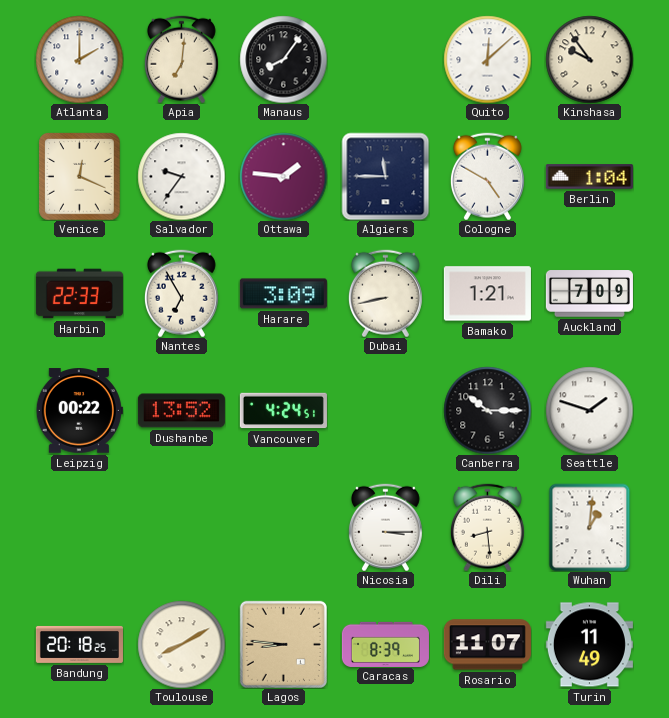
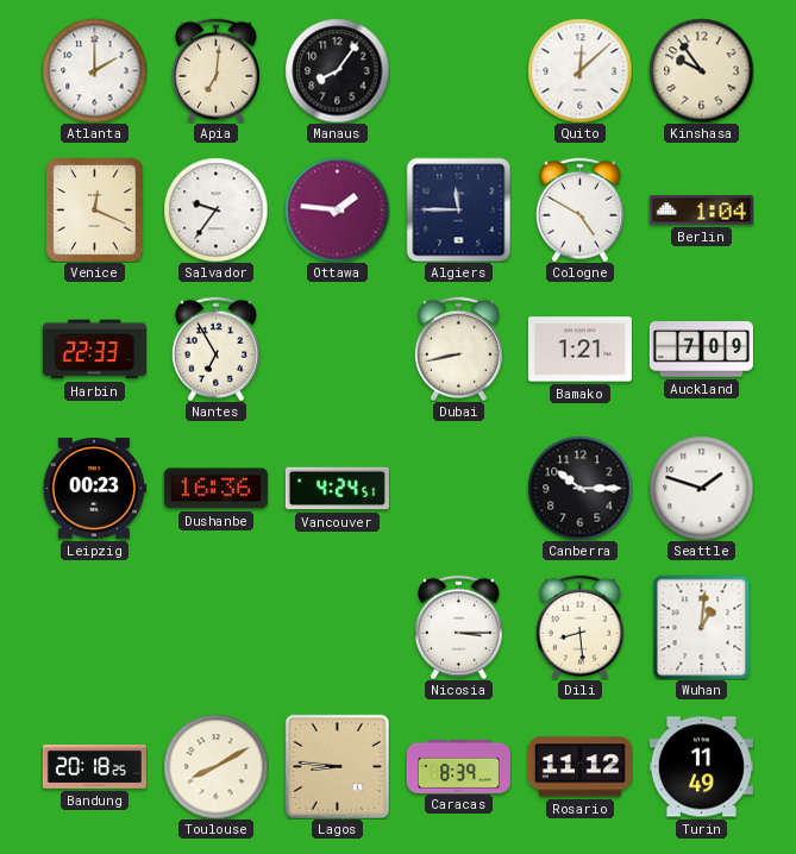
Harare: 3:09 -> none
Leipzig: 00:22 -> 00:23
Dushanbe: 13:52 -> 16:36
Rosario: 11:07 -> 11:12
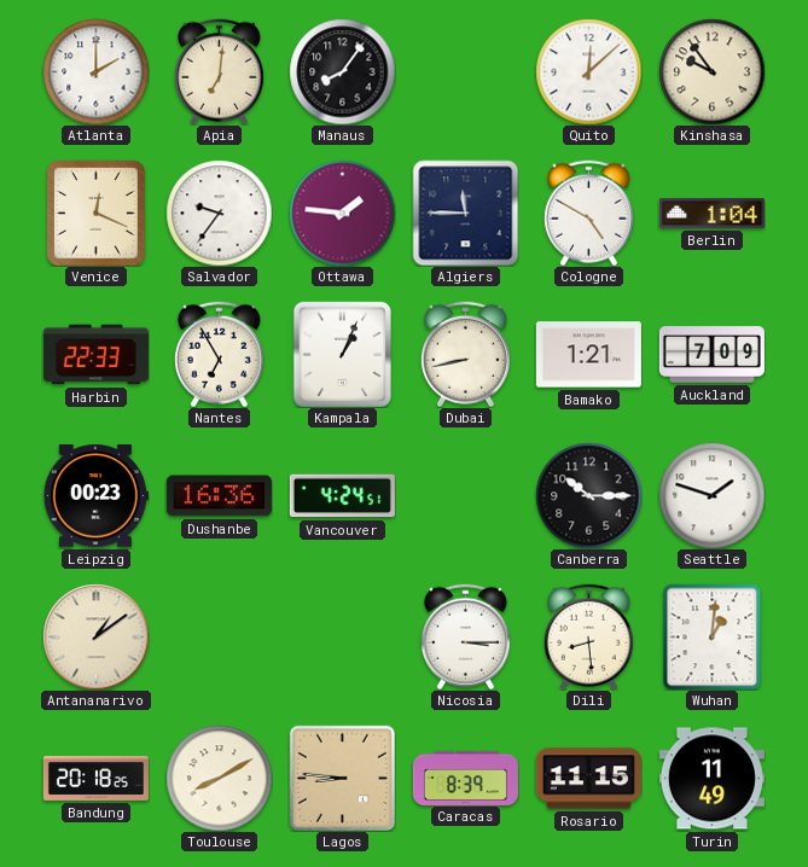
Kampala: none -> 1:04
Antananarivo: none -> 1:09
Rosario: 11:12 -> 11:15
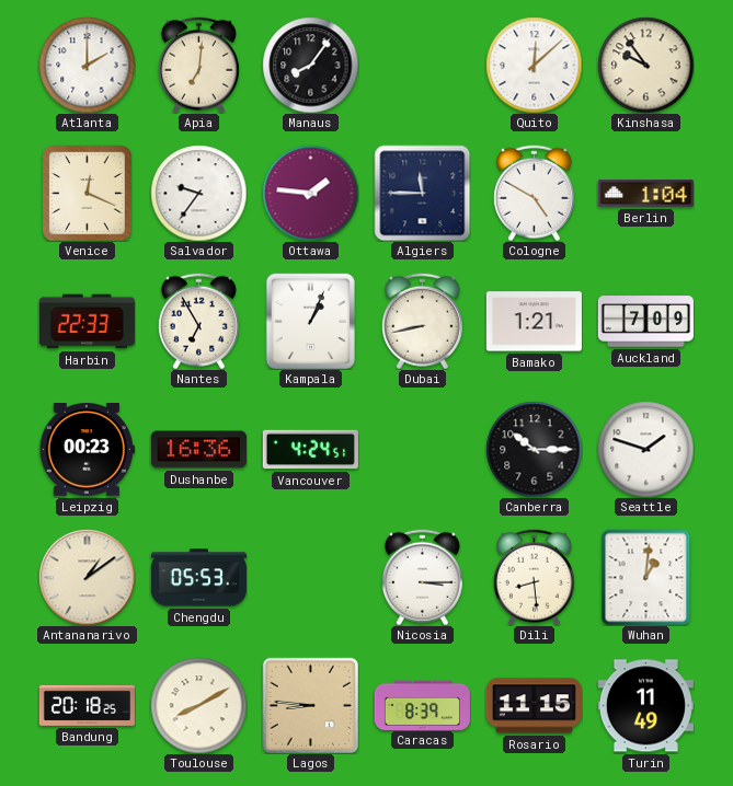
Chengdu: none -> 05:53
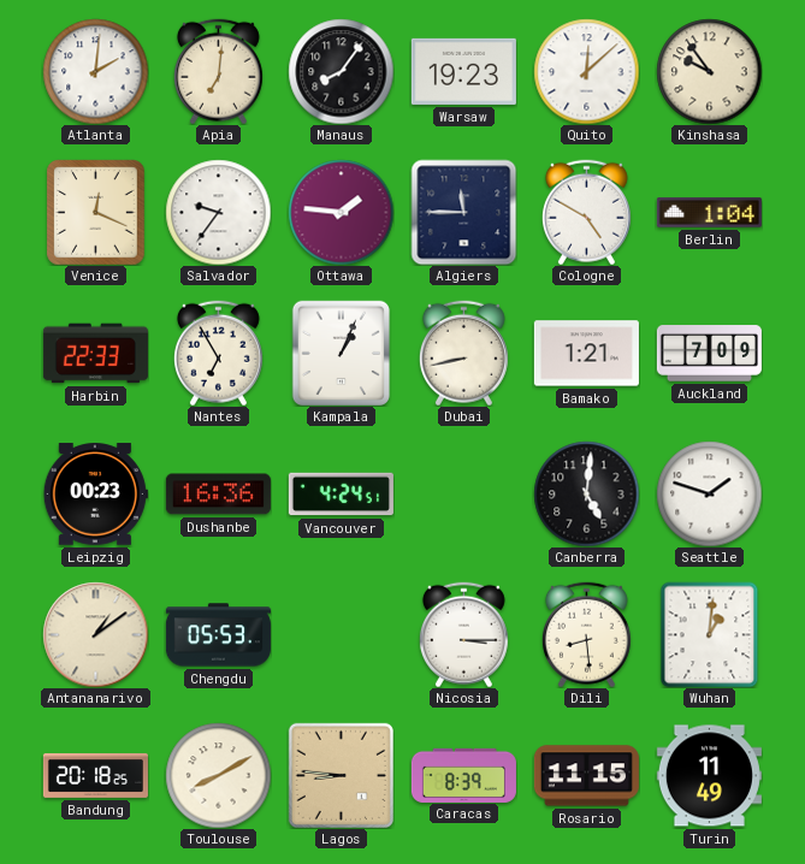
Atlanta: 2:00 -> 2:01
Warsaw: none -> 19:23
Canberra: 10:15 -> 5:01
